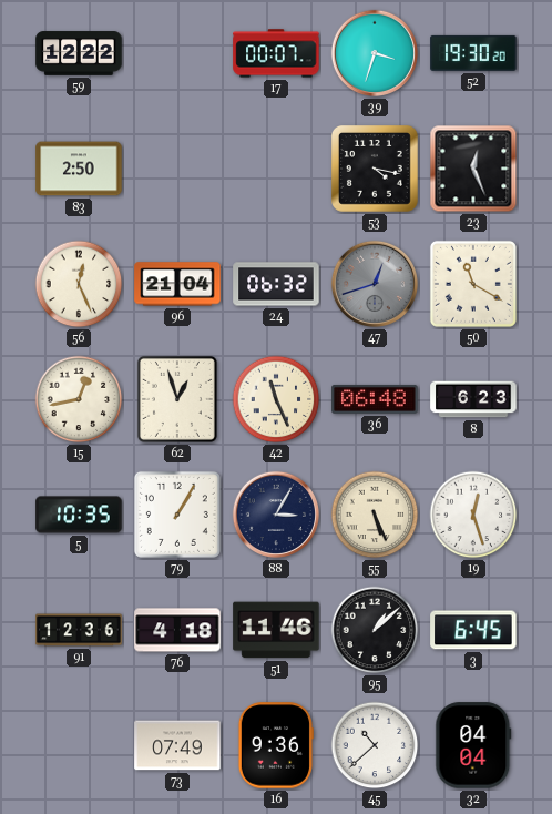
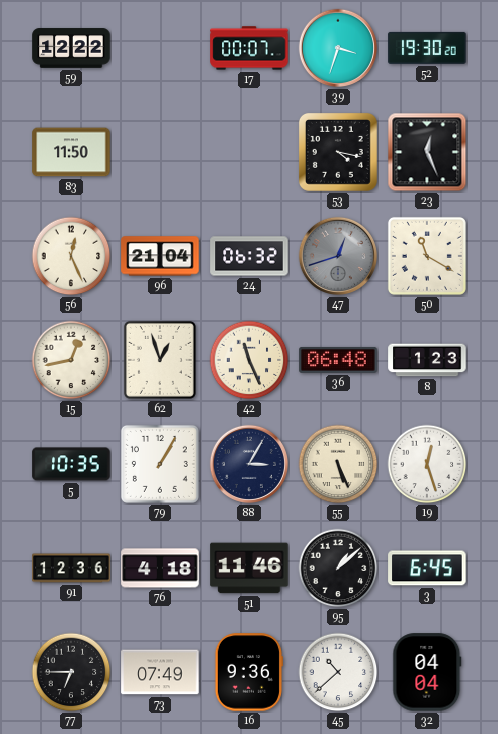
83: 2:50 -> 11:50
8: 6:23 -> 1:23
77: none -> 6:45
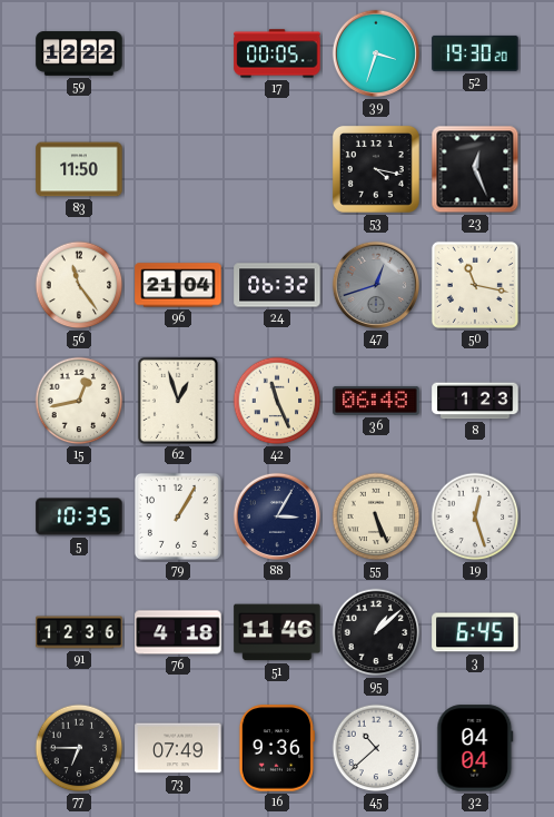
17: 00:07 -> 00:05
56: 12:26 -> 11:24
50: 11:20 -> 11:17
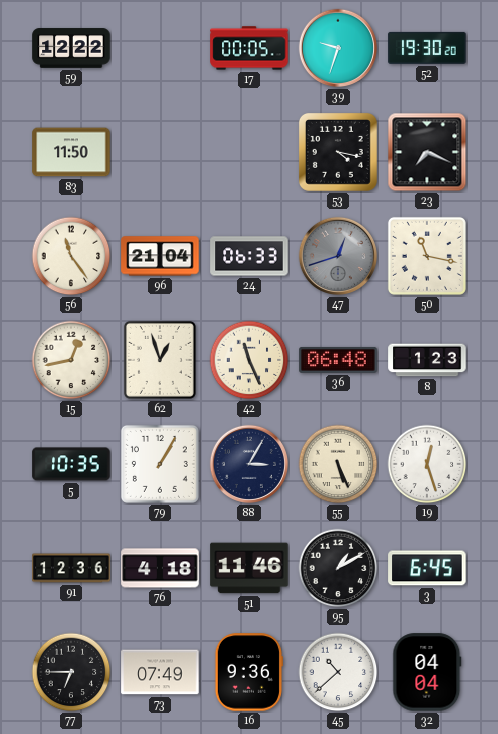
39: 3:33 -> 9:33
23: 12:26 -> 7:19
24: 06:32 -> 06:33
95: 1:08 -> 1:10
